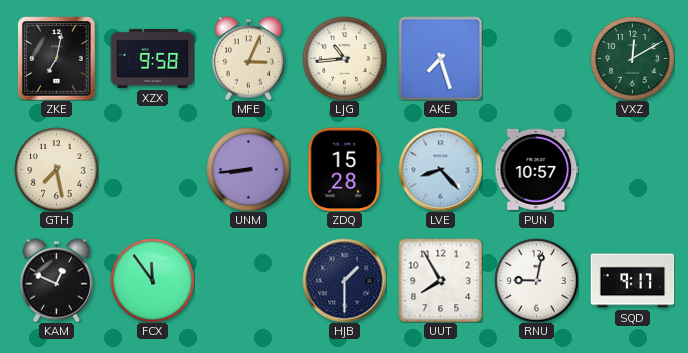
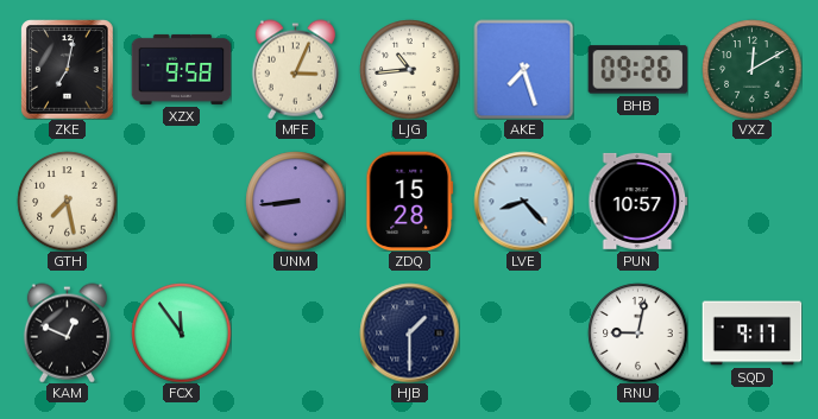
BHB: none -> 09:26
UUT: 7:55 -> none
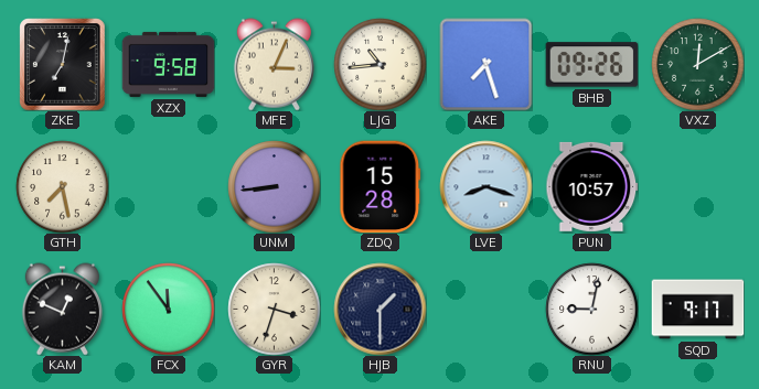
LVE: 8:23 -> 8:18
GYR: none -> 3:33
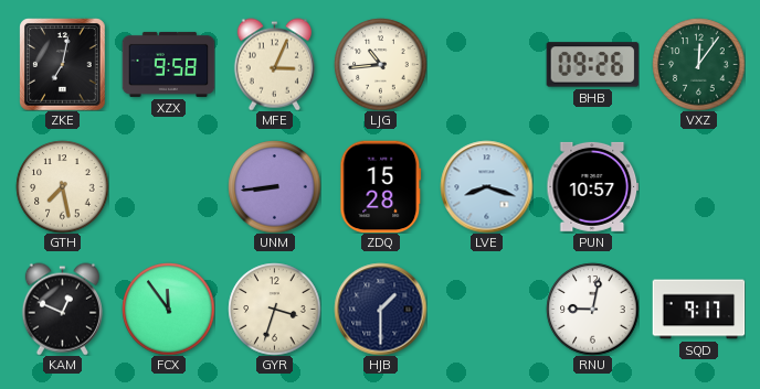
AKE: 7:27 -> none
VXZ: 12:10 -> 12:06
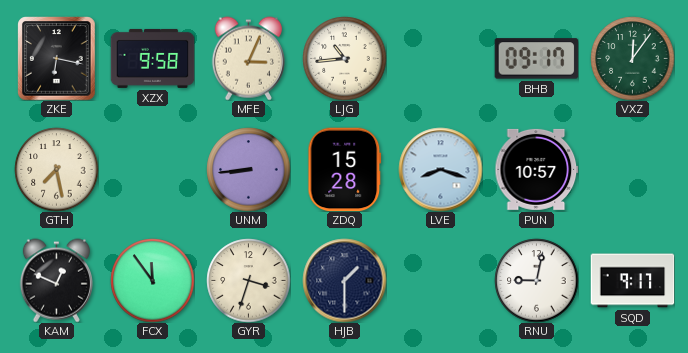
ZKE: 7:02 -> 6:17
BHB: 09:26 -> 09:17
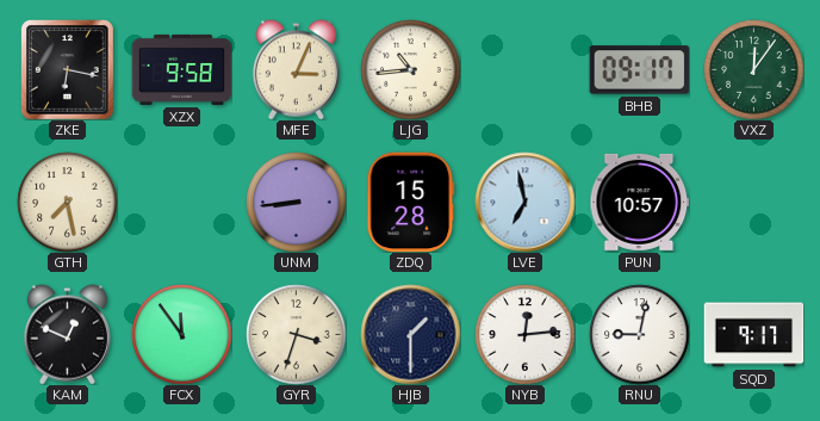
LVE: 8:18 -> 6:58
NYB: none -> 12:14
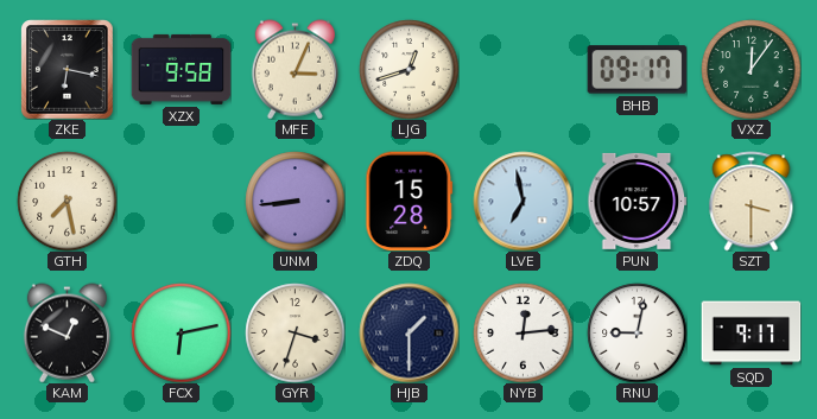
LJG: 10:44 -> 12:42
SZT: none -> 3:30
FCX: 11:54 -> 6:13
